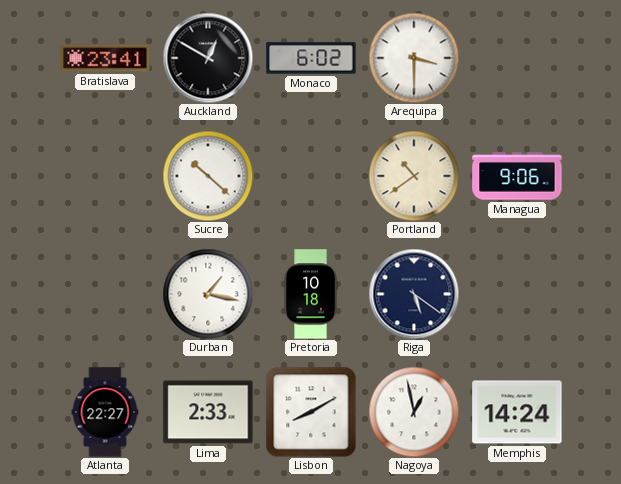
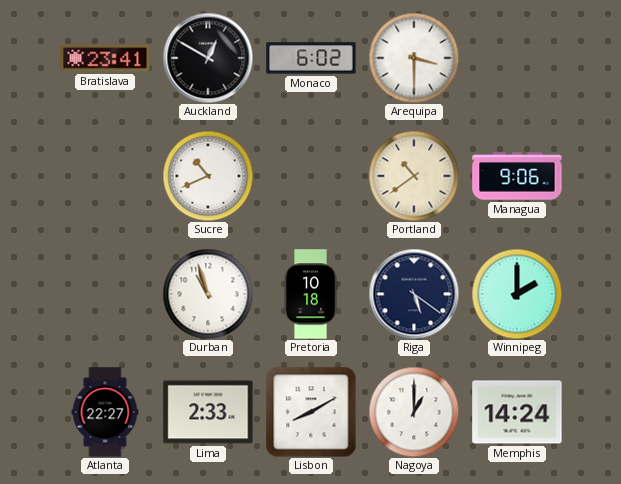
Sucre: 10:22 -> 10:41
Durban: 1:17 -> 10:57
Winnipeg: none -> 2:00
Nagoya: 12:58 -> 1:00
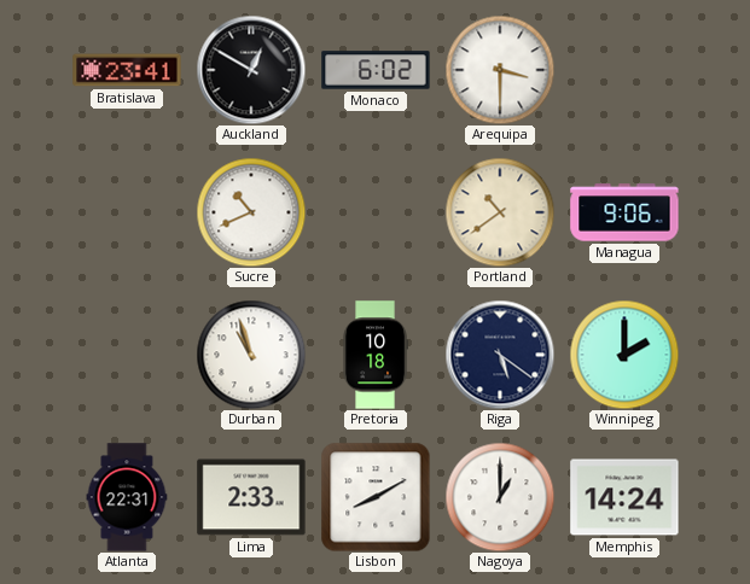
Atlanta: 22:27 -> 22:31
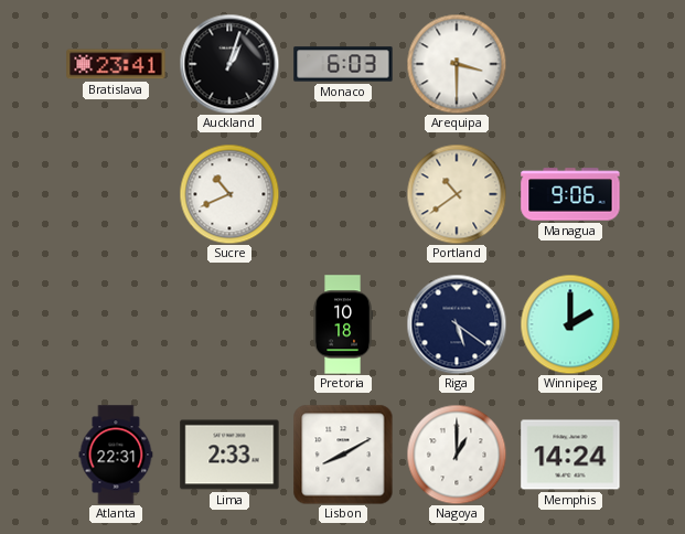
Auckland: 12:50 -> 1:03
Monaco: 6:02 -> 6:03
Durban: 10:57 -> none
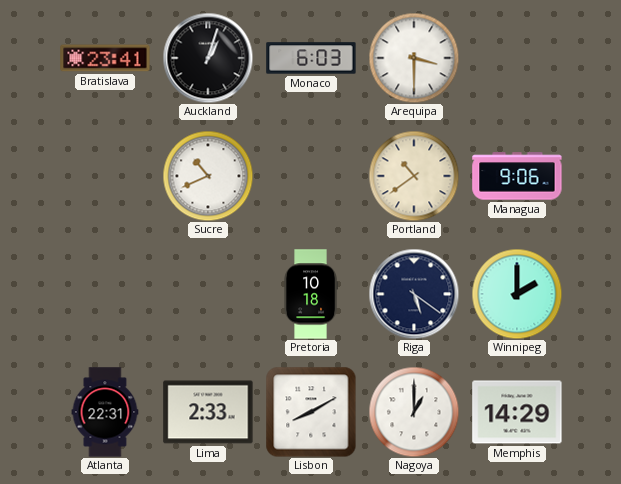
Memphis: 14:24 -> 14:29
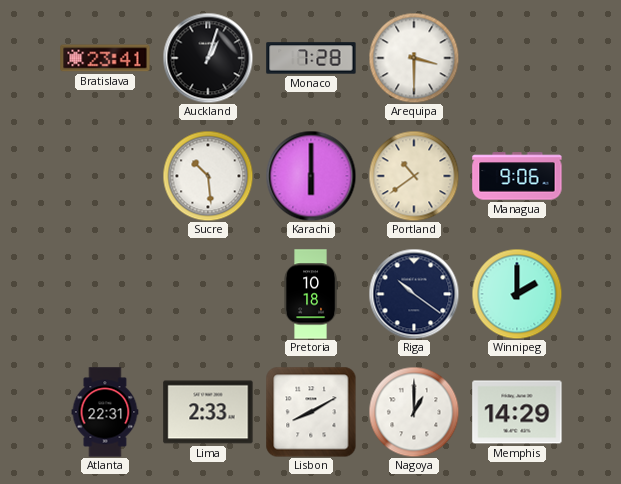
Monaco: 6:03 -> 7:28
Sucre: 10:41 -> 10:29
Karachi: none -> 6:00
Riga: 5:21 -> 10:21
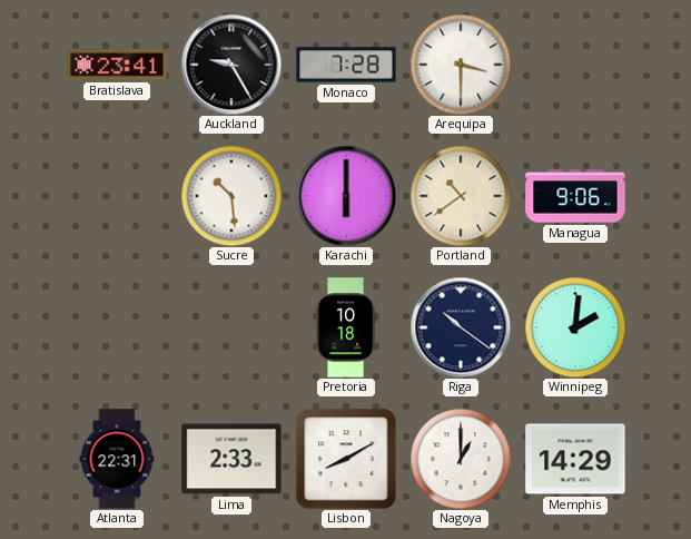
Auckland: 1:03 -> 9:25
Winnipeg: 2:00 -> 2:01
